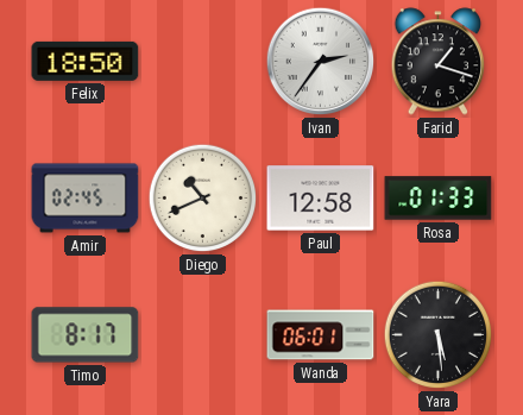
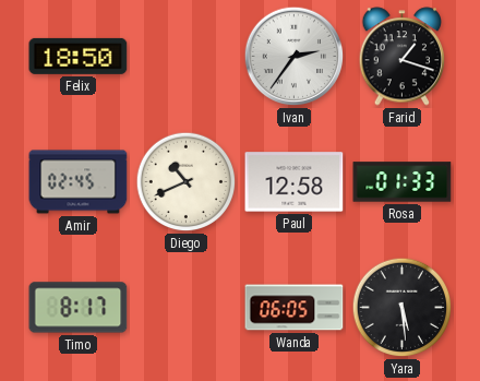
Wanda: 06:01 -> 06:05
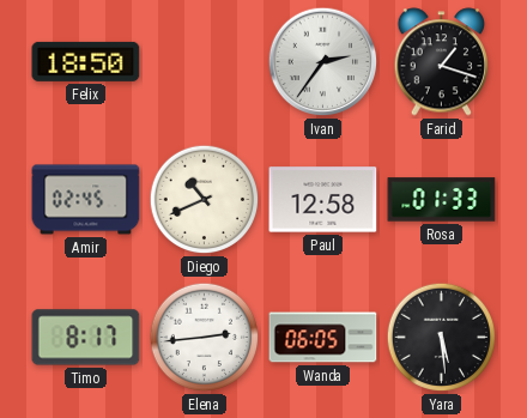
Elena: none -> 2:44
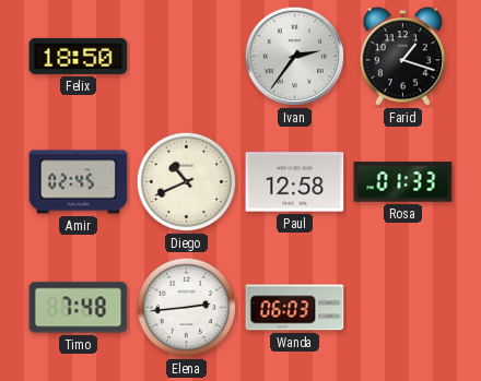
Timo: 8:17 -> 7:48
Wanda: 06:05 -> 06:03
Yara: 5:29 -> none
